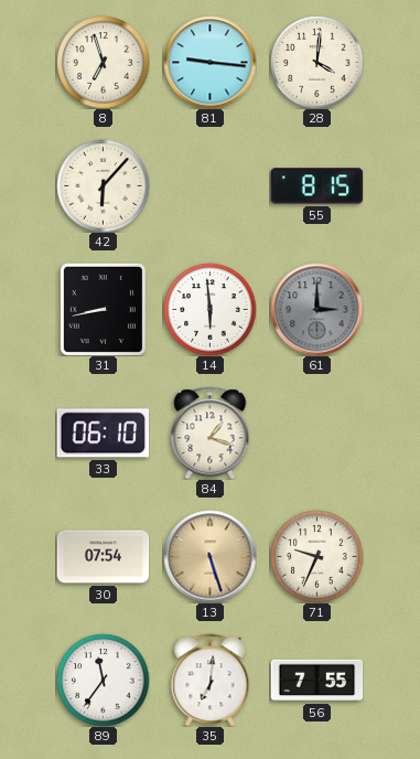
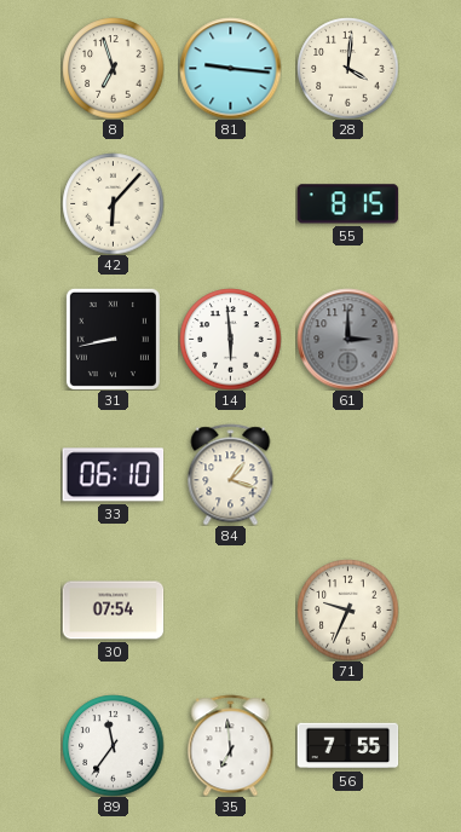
13: 5:27 -> none
35: 7:01 -> 6:59
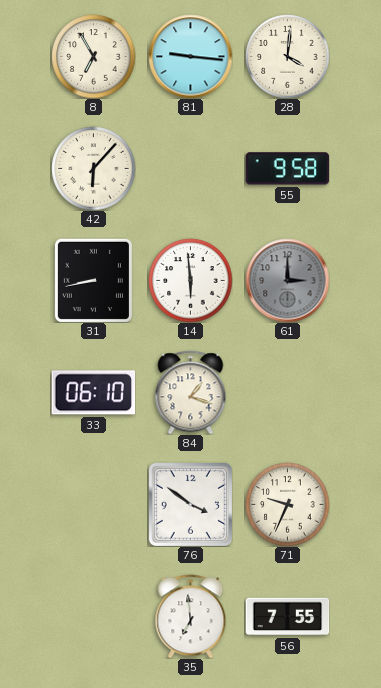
8: 6:57 -> 6:55
55: 8:15 -> 9:58
30: 07:54 -> none
76: none -> 3:51
89: 11:36 -> none
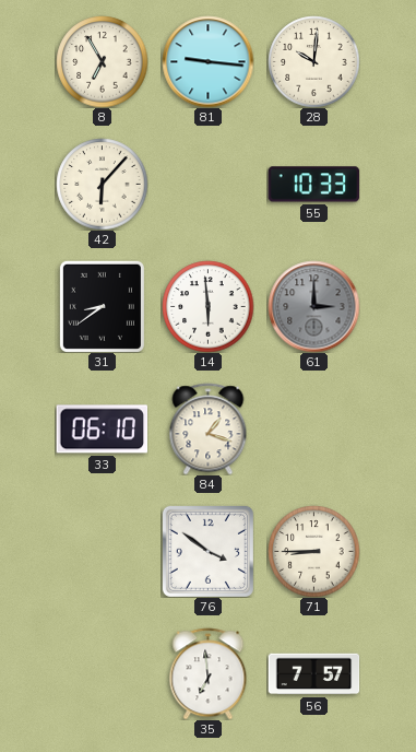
28: 4:01 -> 10:01
55: 9:58 -> 10:33
31: 8:43 -> 8:39
71: 9:34 -> 8:45
56: 7:55 -> 7:57
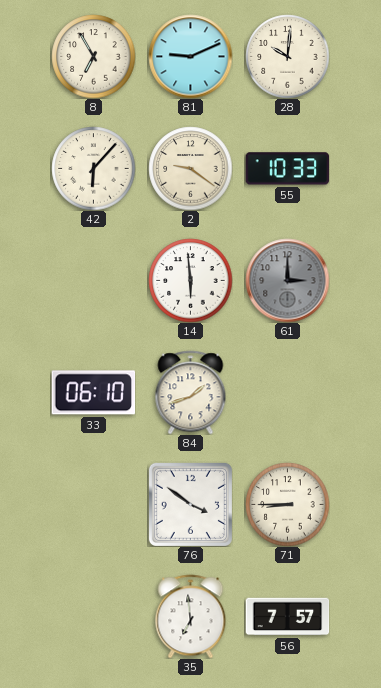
81: 9:16 -> 9:11
2: none -> 9:21
31: 8:39 -> none
84: 1:18 -> 1:42
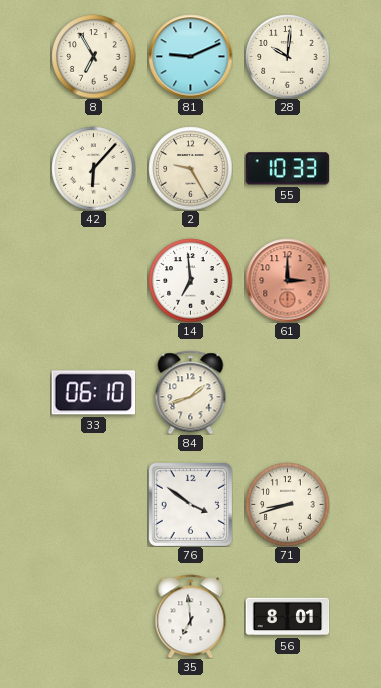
2: 9:21 -> 9:25
14: 5:59 -> 6:59
61 dial: grey -> salmon
71: 8:45 -> 8:42
56: 7:57 -> 8:01
